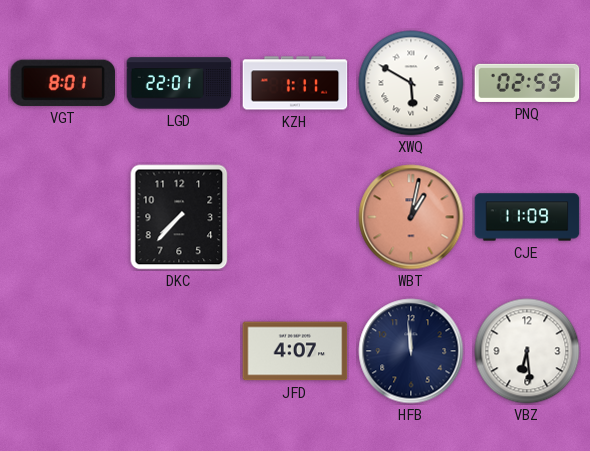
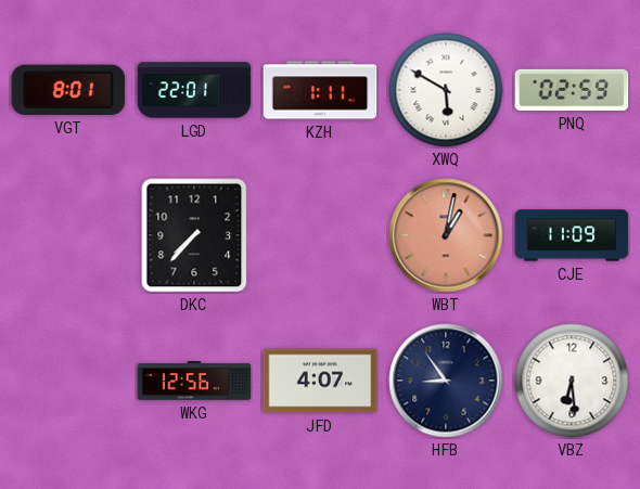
WKG: none -> 12:56
HFB: 11:59 -> 8:54
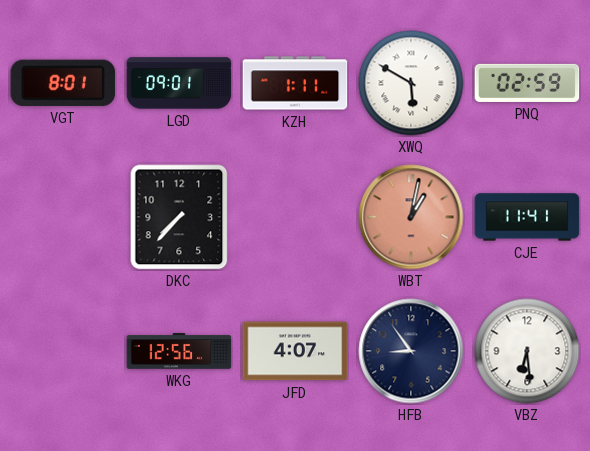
LGD: 22:01 -> 09:01
CJE: 11:09 -> 11:41
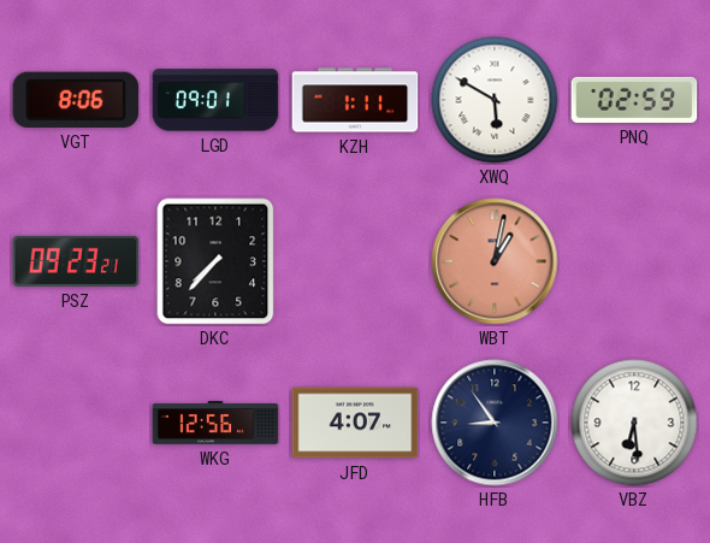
VGT: 8:01 -> 8:06
PSZ: none -> 09:23
CJE: 11:41 -> none
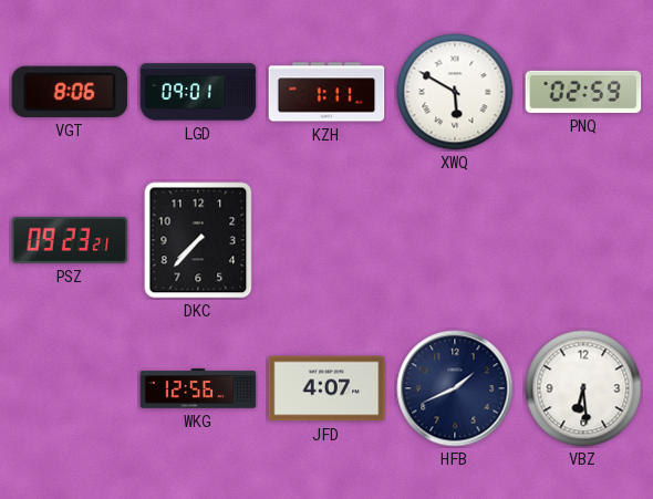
WBT: 1:02 -> none
HFB: 8:54 -> 1:41
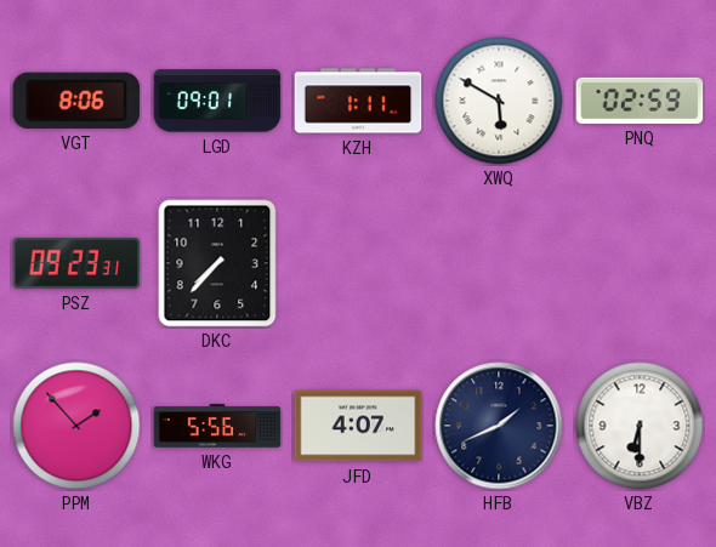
PSZ: 09:23:21 -> 09:23:31
PPM: none -> 1:53
WKG: 12:56 -> 5:56
VBZ: 6:29 -> 6:30
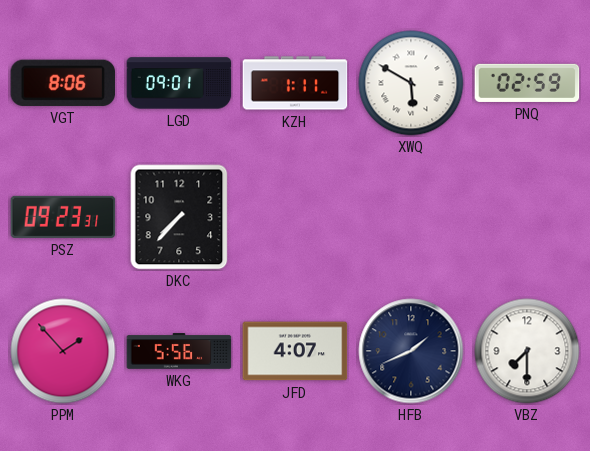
VBZ: 6:30 -> 7:30
